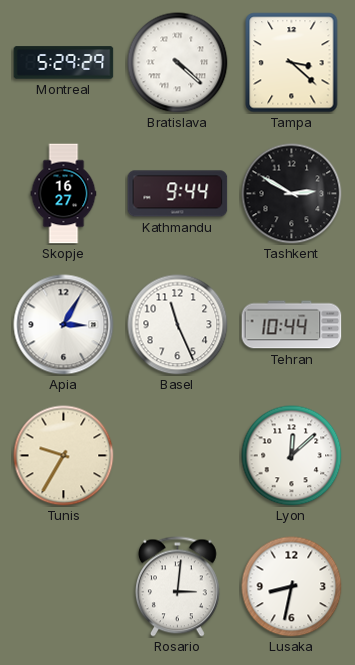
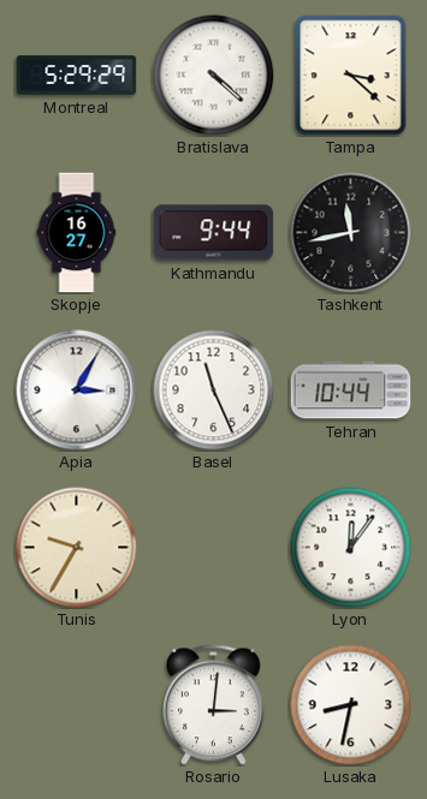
Tashkent: 2:50 -> 11:43
Lyon: 12:08 -> 12:06
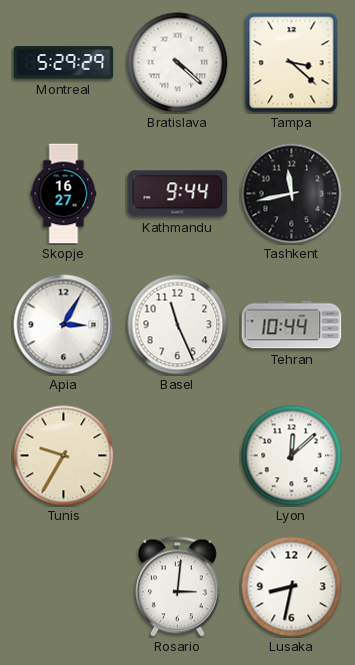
Lyon: 12:06 -> 12:08
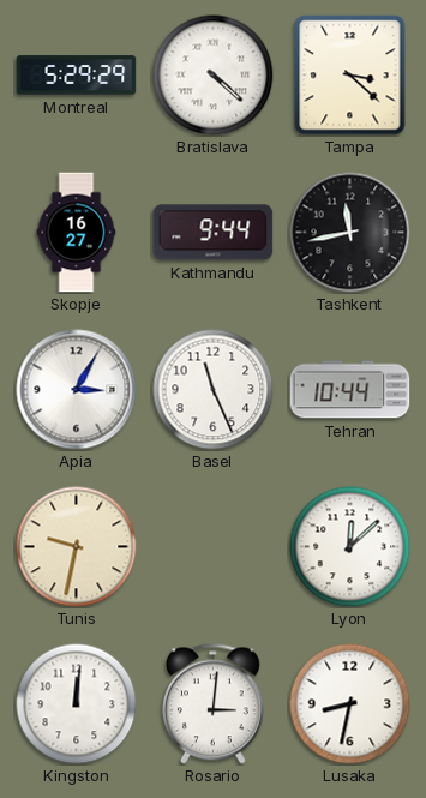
Tunis: 9:35 -> 9:32
Kingston: none -> 12:01
